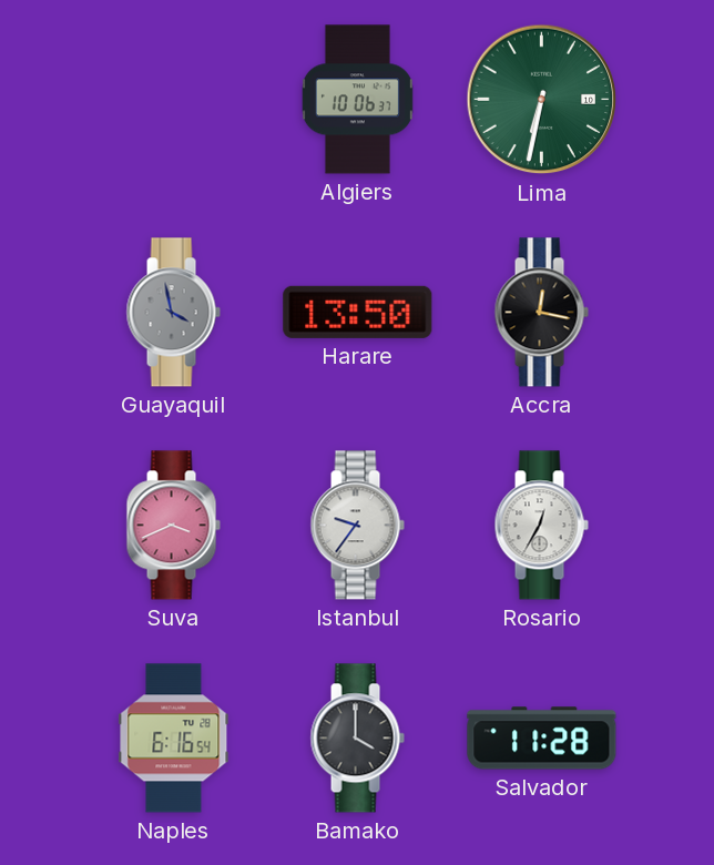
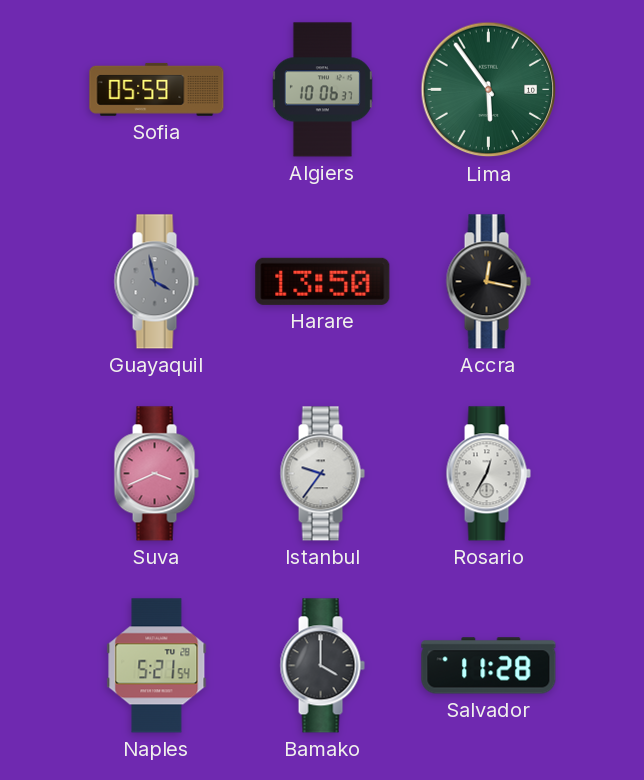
Sofia: none -> 05:59
Lima: 6:32 -> 5:54
Naples: 6:16 -> 5:21
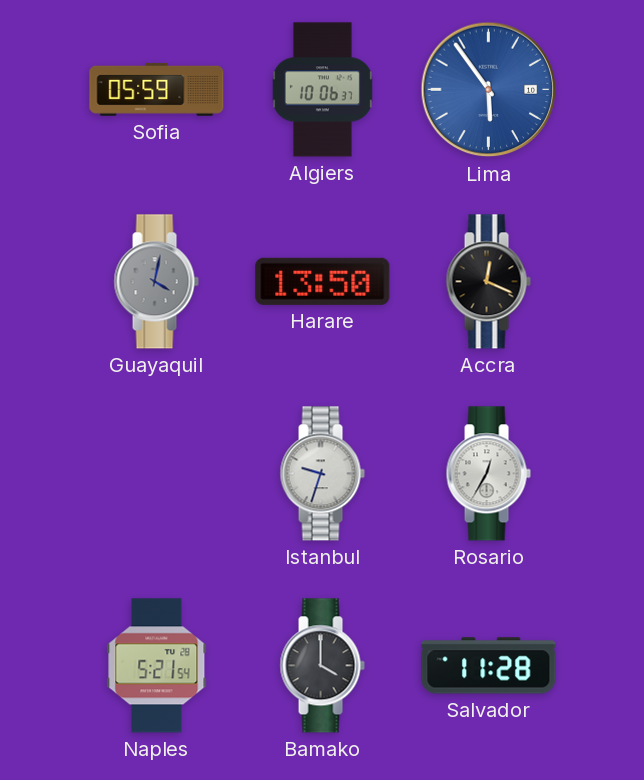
Lima dial: green -> blue
Guayaquil: 3:58 -> 4:02
Accra: 12:17 -> 12:19
Suva: 3:41 -> none
Istanbul: 9:36 -> 9:33
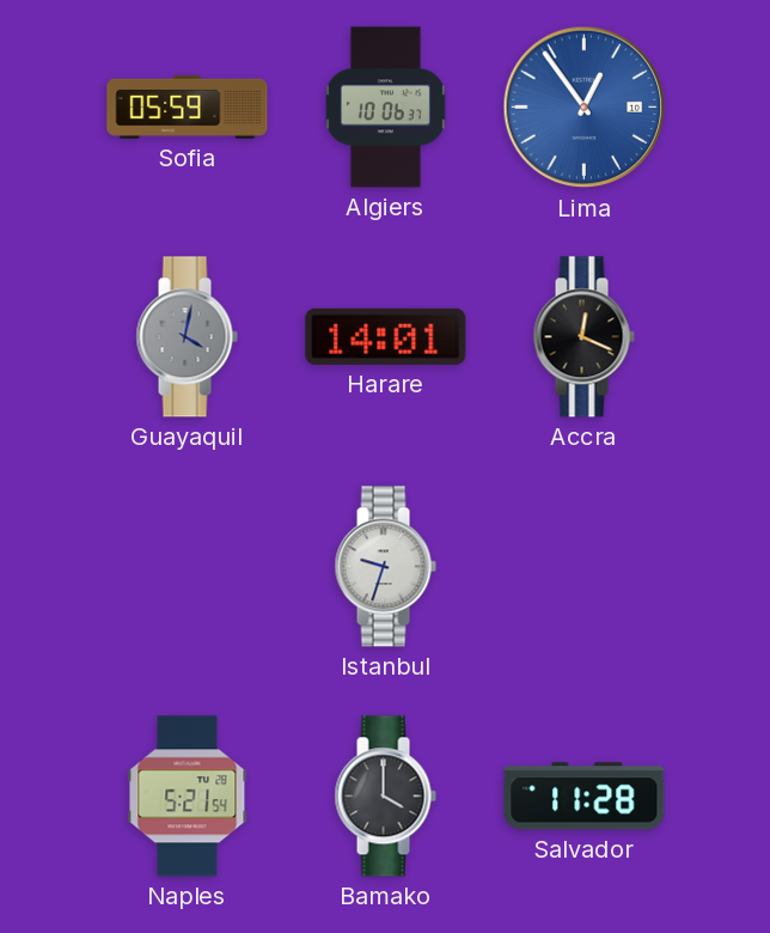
Lima: 5:54 -> 12:54
Harare: 13:50 -> 14:01
Rosario: 12:35 -> none
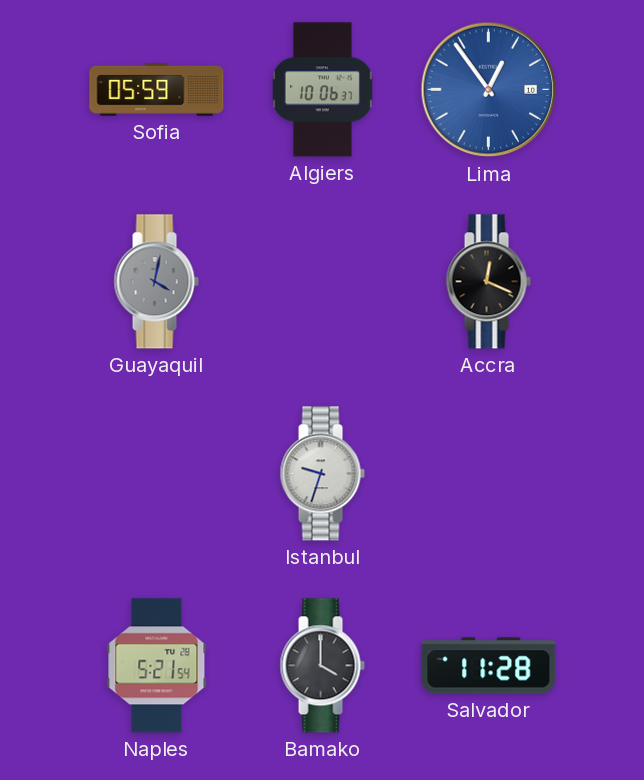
Harare: 14:01 -> none
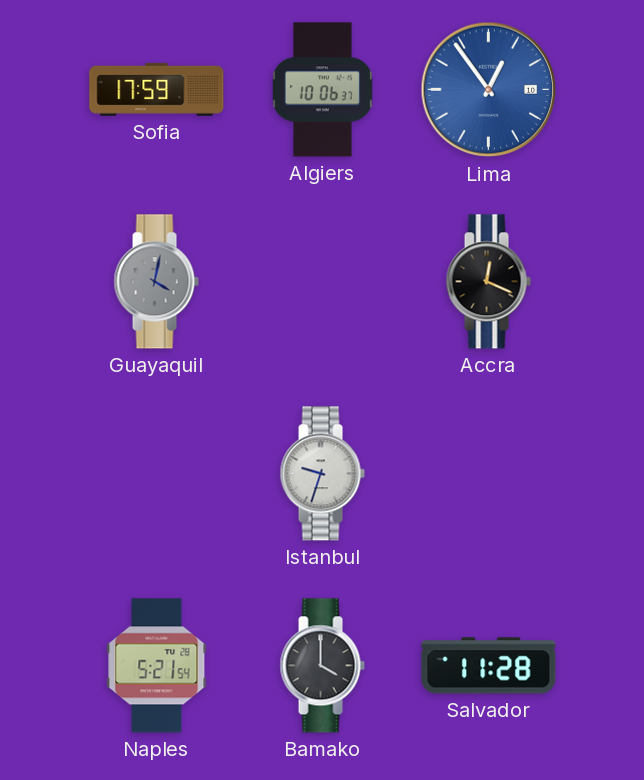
Sofia: 05:59 -> 17:59
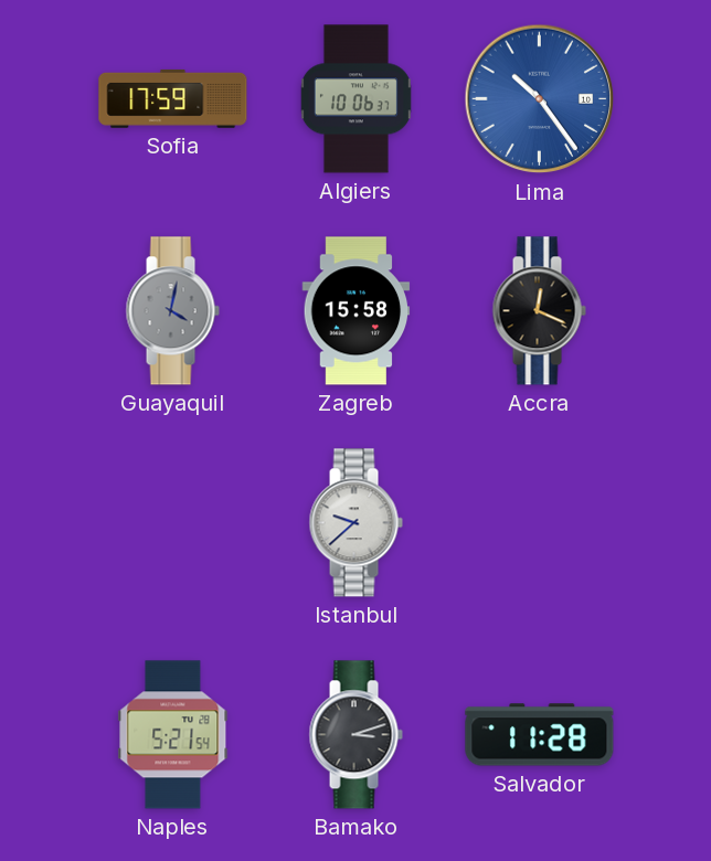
Lima: 12:54 -> 10:24
Zagreb: none -> 15:58
Istanbul: 9:33 -> 9:38
Bamako: 4:00 -> 3:12
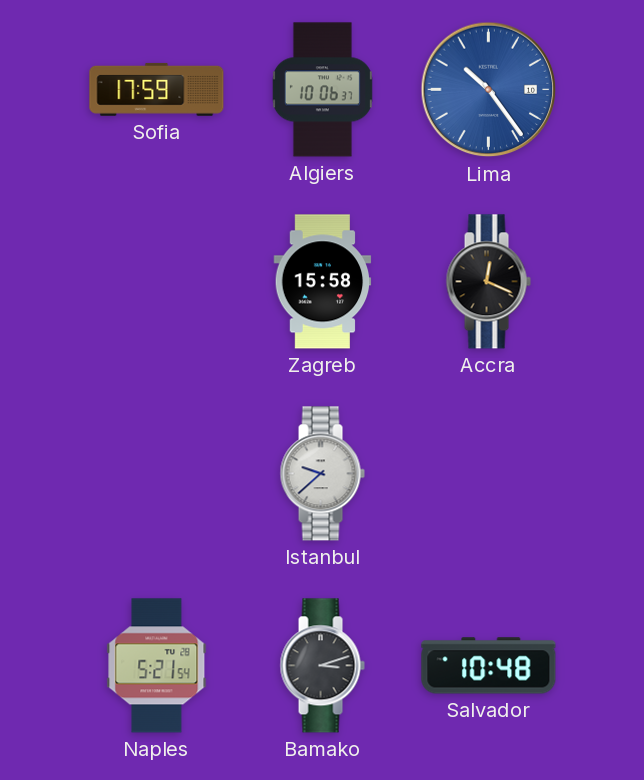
Guayaquil: 4:02 -> none
Salvador: 11:28 -> 10:48
